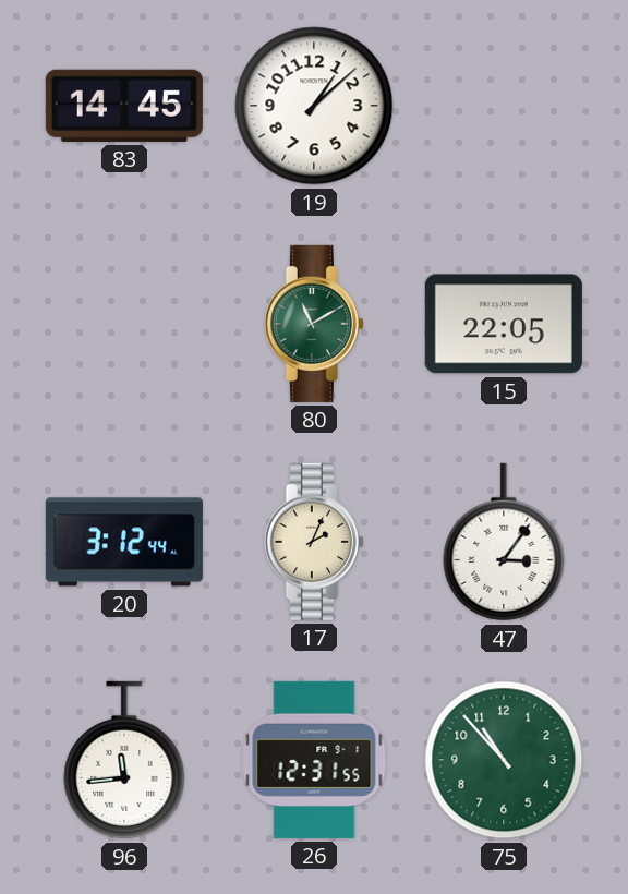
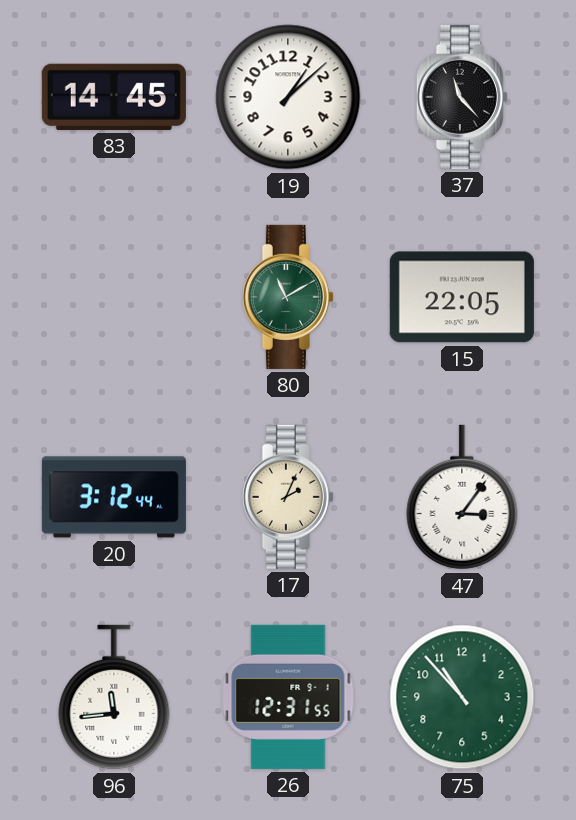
37: none -> 11:23
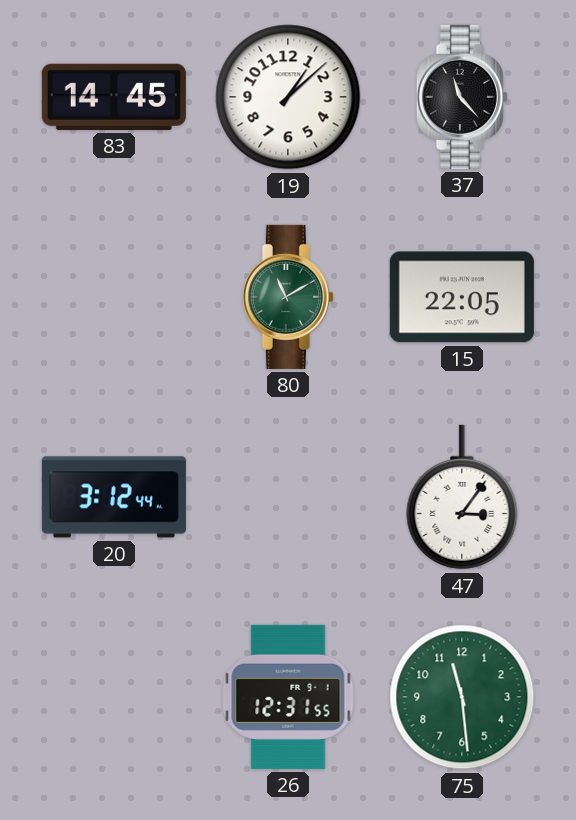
17: 2:04 -> none
96: 11:44 -> none
75: 10:53 -> 11:29
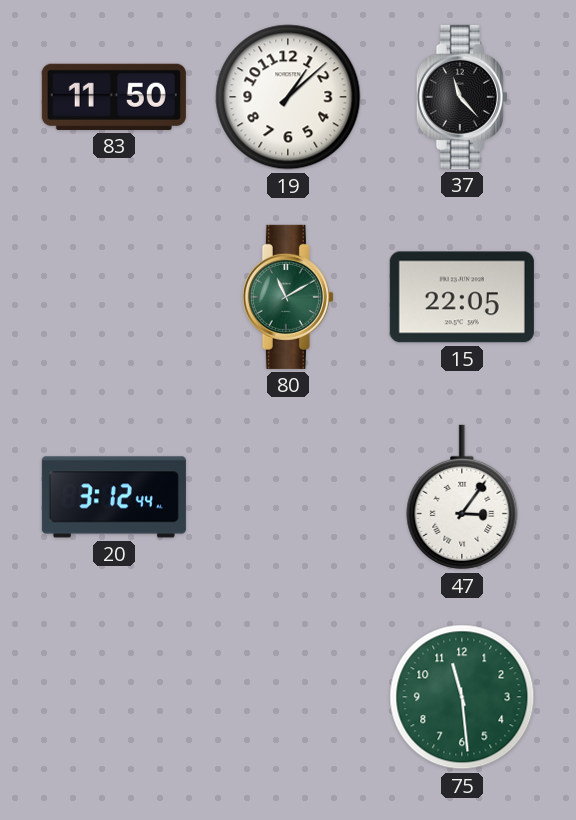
83: 14:45 -> 11:50
26: 12:31 -> none
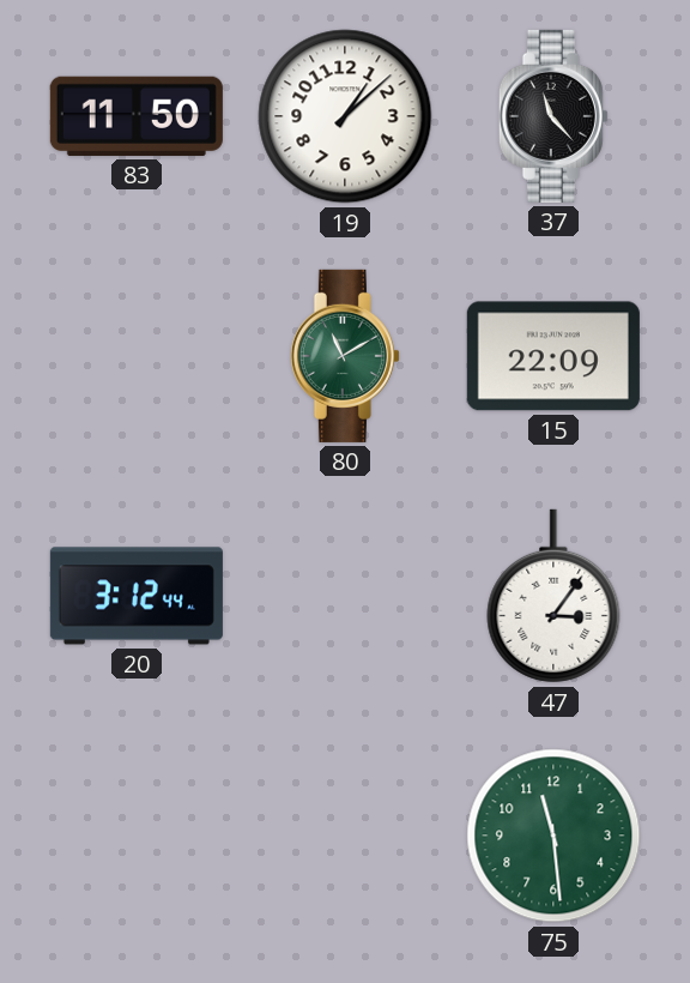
15: 22:05 -> 22:09
